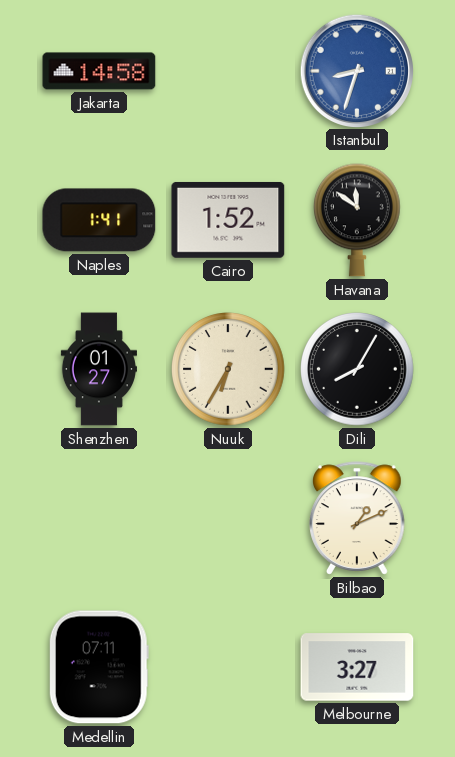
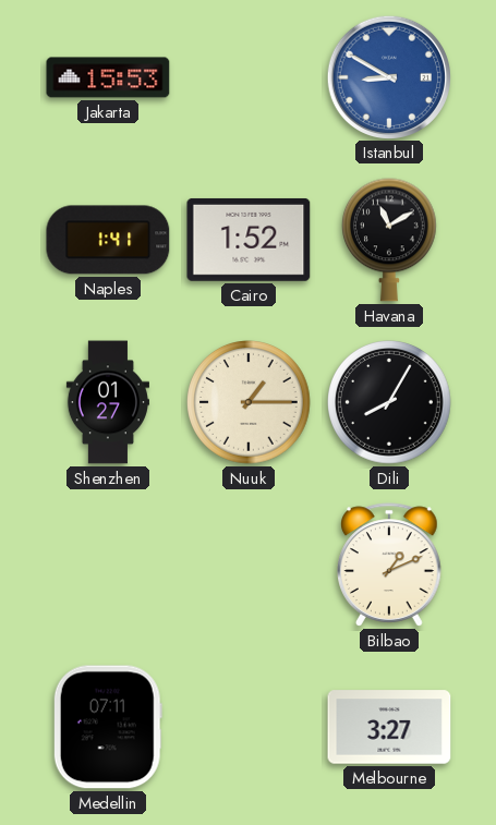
Jakarta: 14:58 -> 15:53
Istanbul: 8:33 -> 8:50
Havana: 11:51 -> 11:10
Nuuk: 6:35 -> 1:15
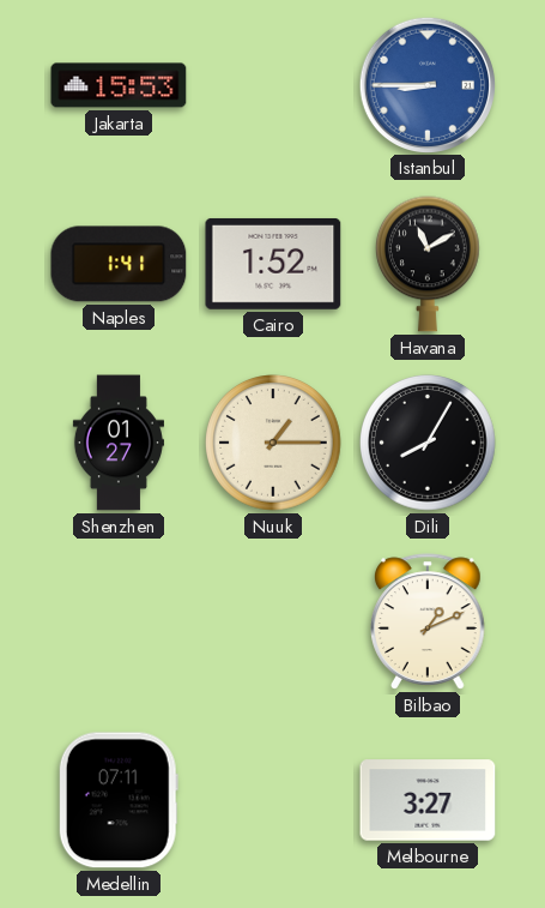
Istanbul: 8:50 -> 8:45
